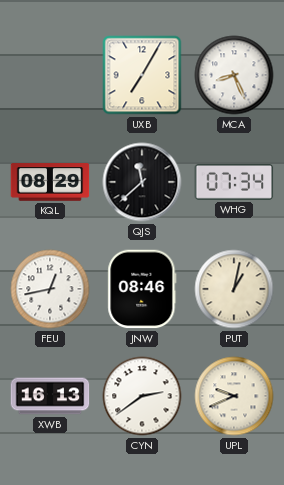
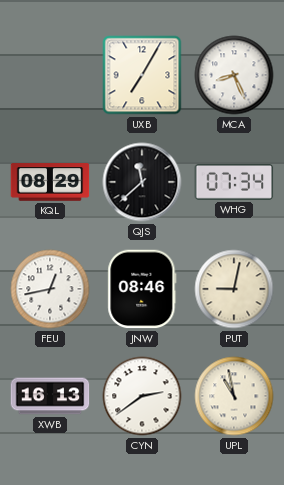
PUT: 1:02 -> 9:02
UPL: 9:41 -> 10:58
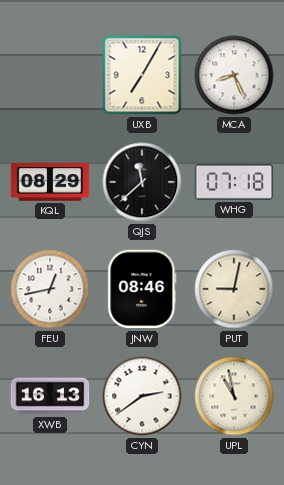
WHG: 07:34 -> 07:18
